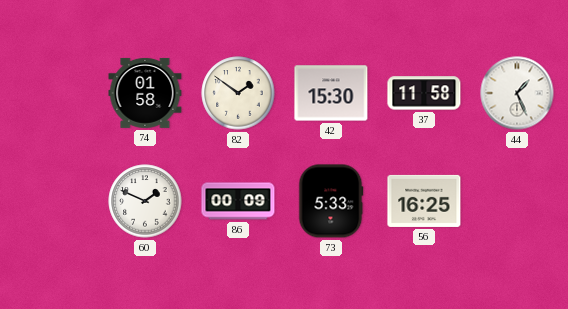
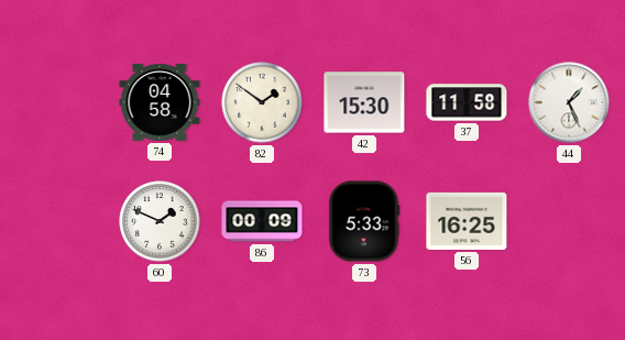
74: 01:58 -> 04:58
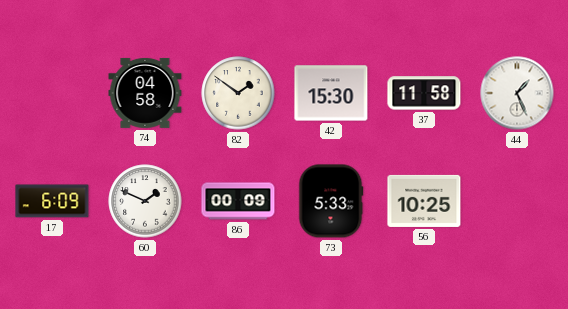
17: none -> 6:09
56: 16:25 -> 10:25
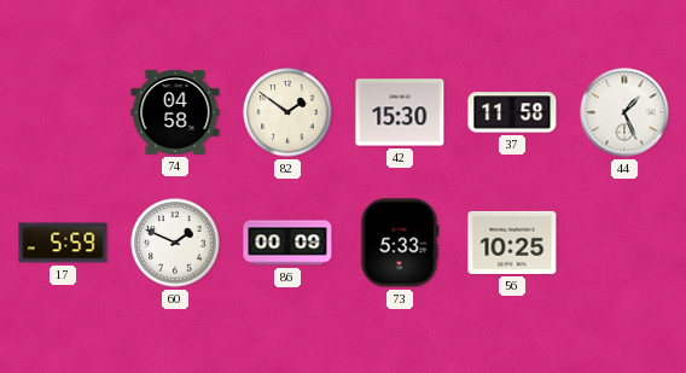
17: 6:09 -> 5:59
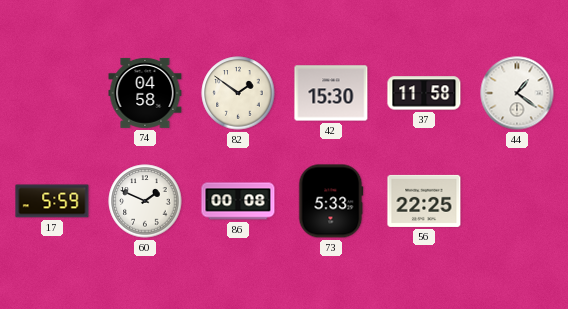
44: 1:26 -> 1:21
86: 00:09 -> 00:08
56: 10:25 -> 22:25
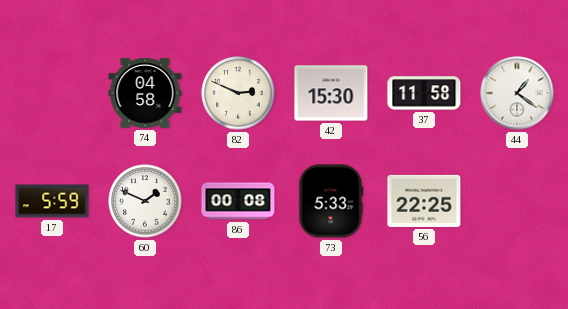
82: 1:51 -> 2:49
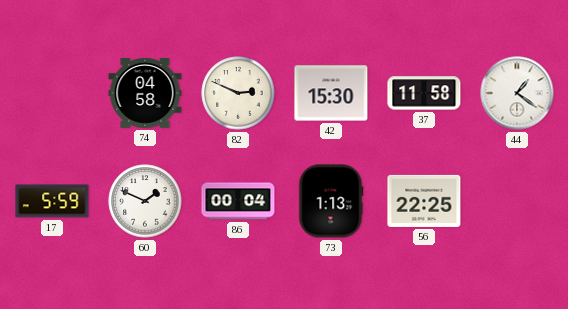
86: 00:08 -> 00:04
73: 5:33 -> 1:13
